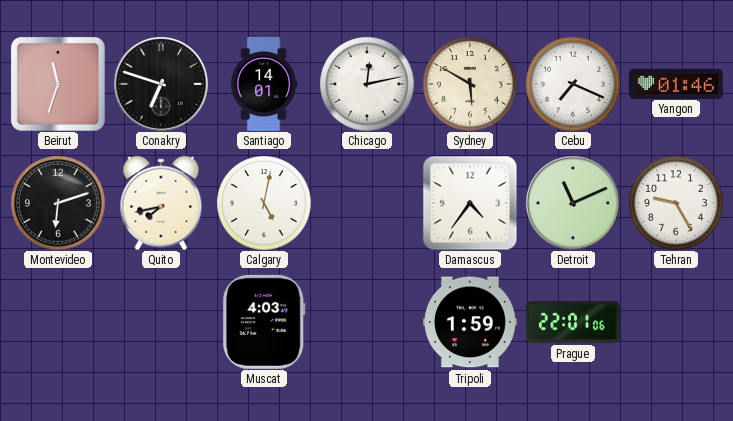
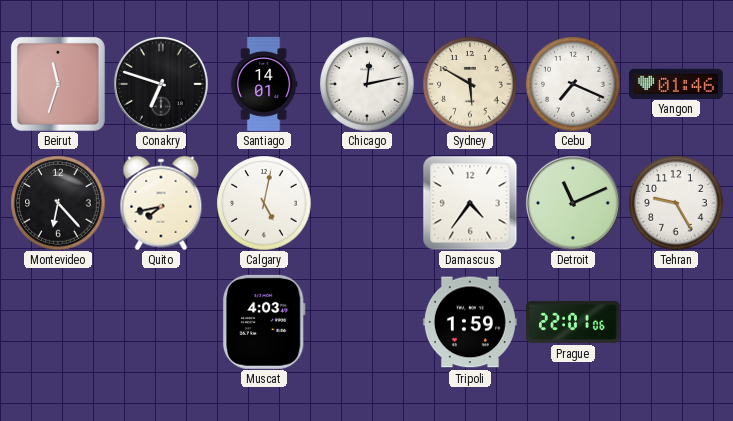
Montevideo: 6:12 -> 6:23
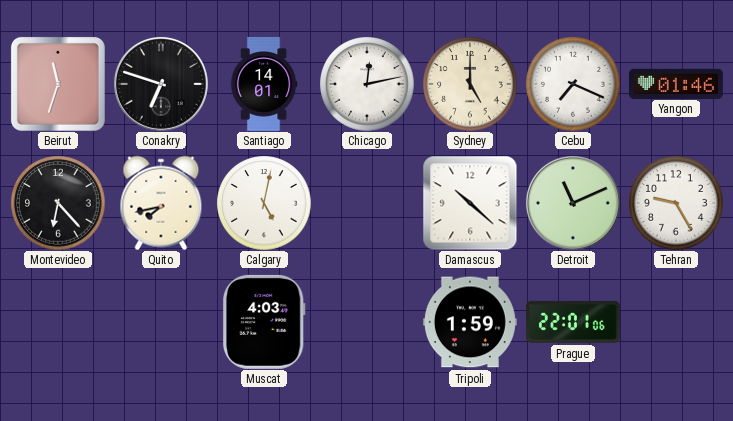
Sydney: 5:50 -> 5:00
Damascus: 4:36 -> 10:22
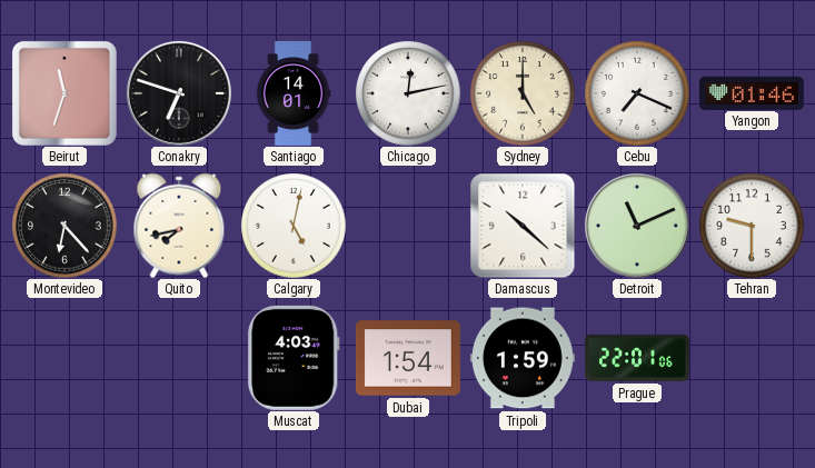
Tehran: 9:25 -> 9:30
Dubai: none -> 1:54
